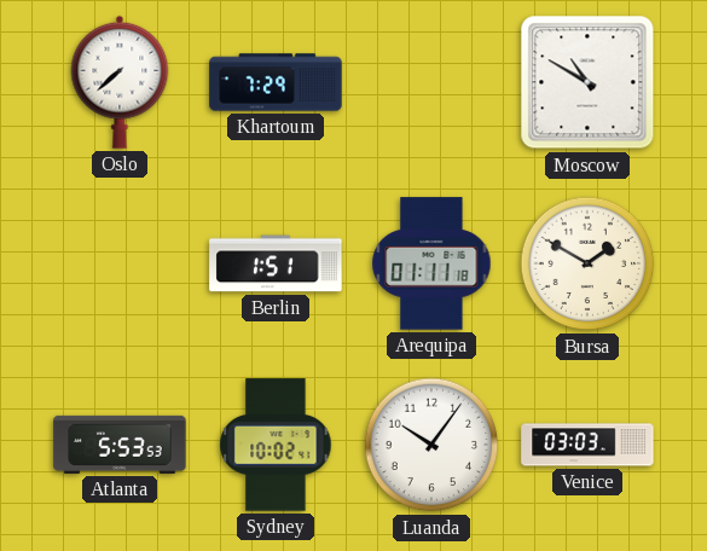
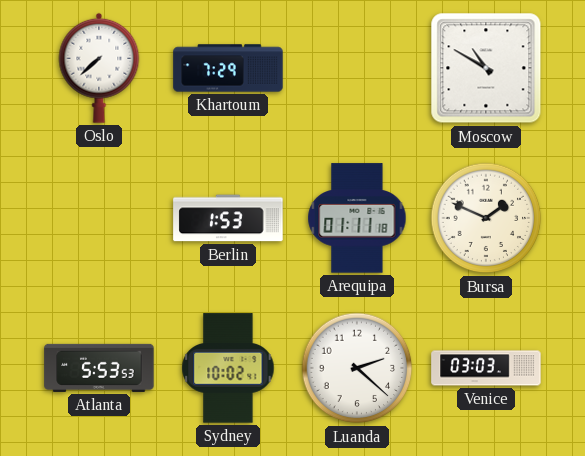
Berlin: 1:51 -> 1:53
Bursa: 1:50 -> 1:49
Luanda: 10:06 -> 2:22
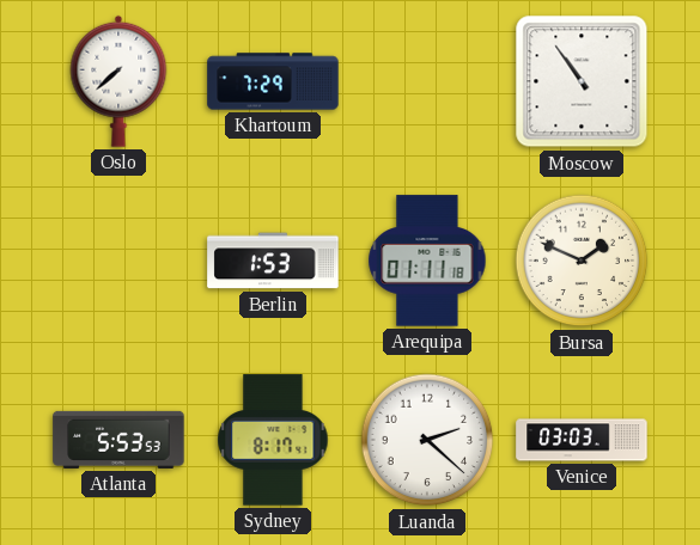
Moscow: 10:50 -> 10:54
Sydney: 10:02 -> 8:17
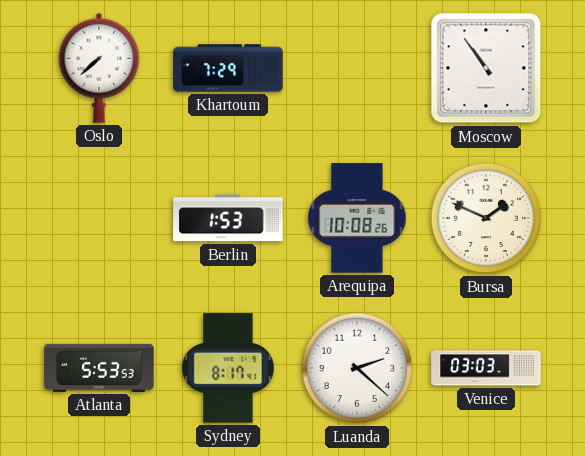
Arequipa: 01:11 -> 10:08
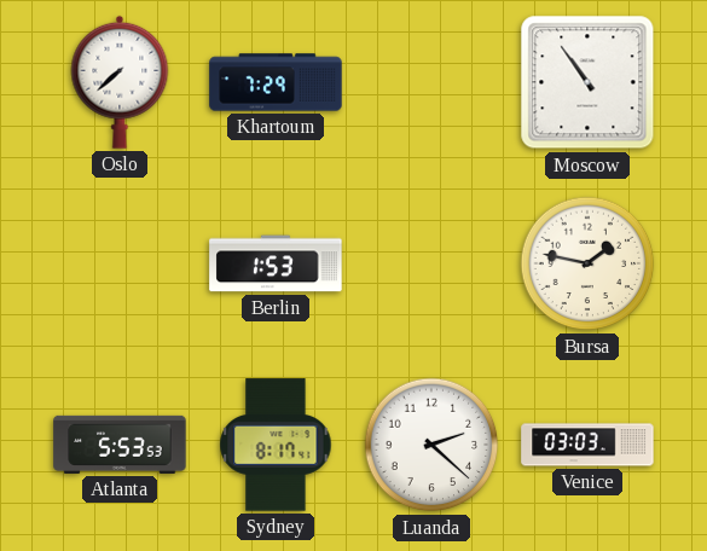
Arequipa: 10:08 -> none
Bursa: 1:49 -> 1:47
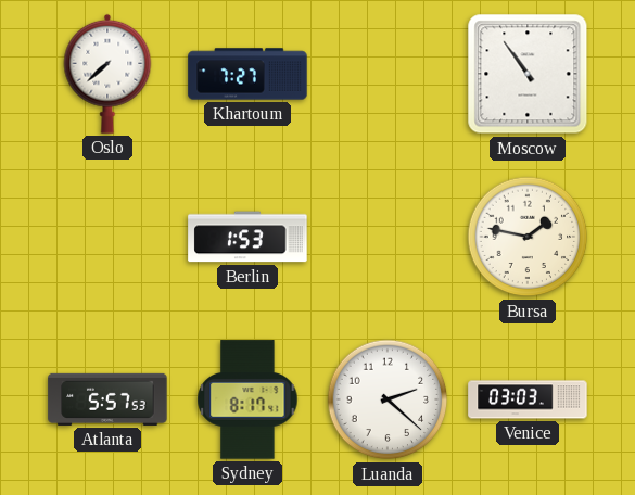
Khartoum: 7:29 -> 7:27
Atlanta: 5:53 -> 5:57
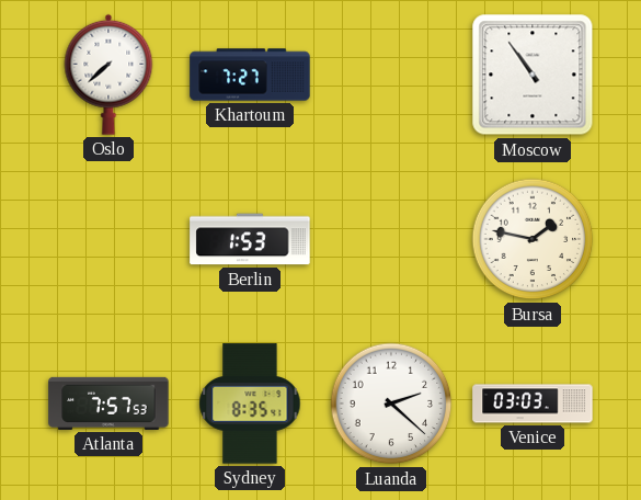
Atlanta: 5:57 -> 7:57
Sydney: 8:17 -> 8:35
